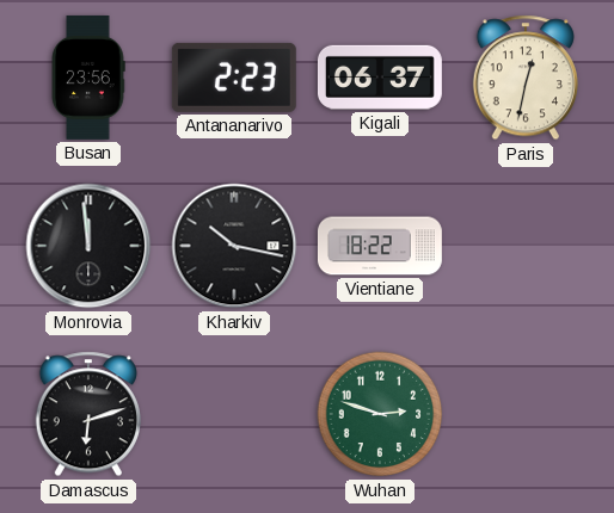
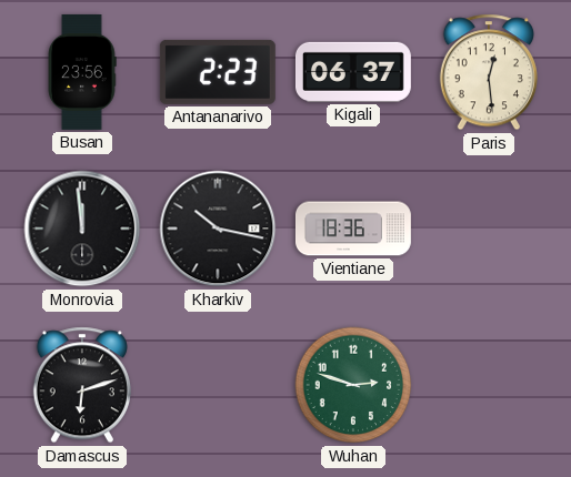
Paris: 12:32 -> 12:29
Vientiane: 18:22 -> 18:36
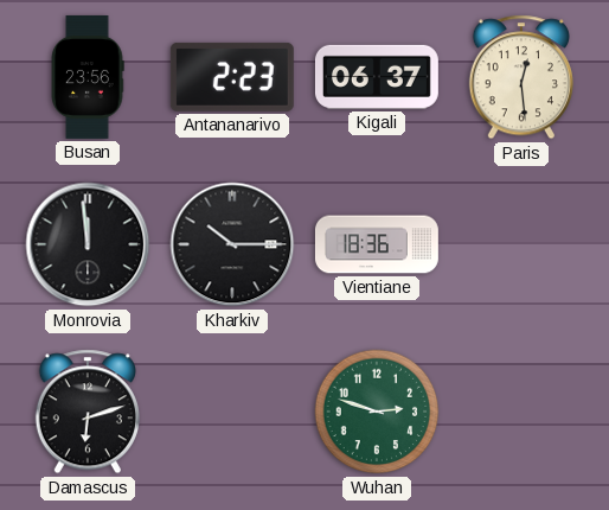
Kharkiv: 10:17 -> 10:15
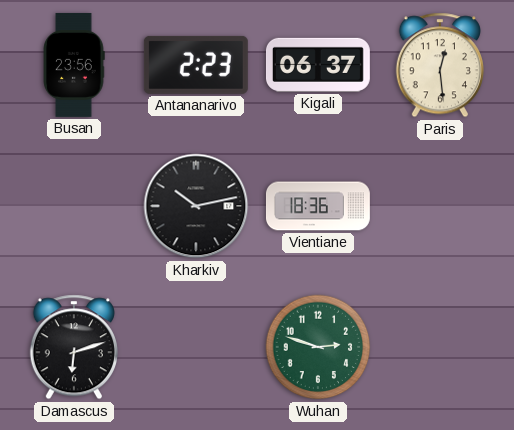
Monrovia: 11:59 -> none
Kharkiv: 10:15 -> 10:13
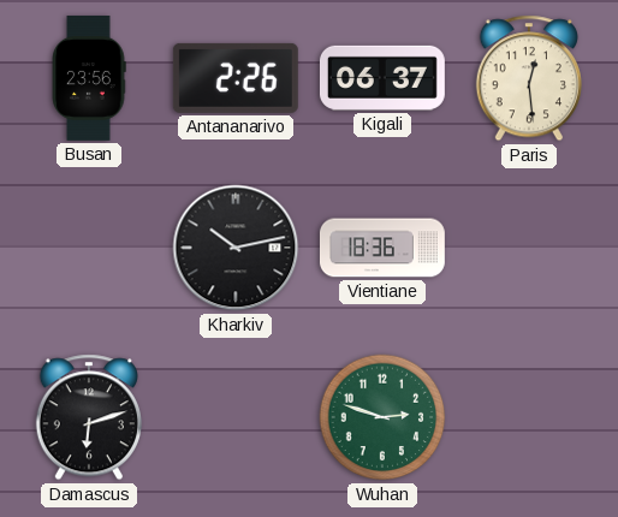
Antananarivo: 2:23 -> 2:26
